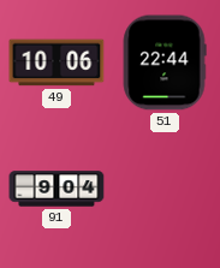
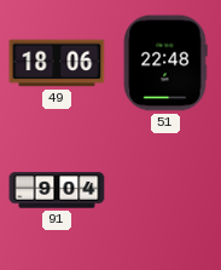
49: 10:06 -> 18:06
51: 22:44 -> 22:48
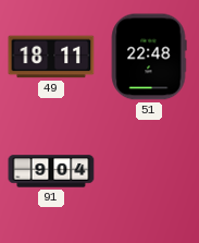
49: 18:06 -> 18:11
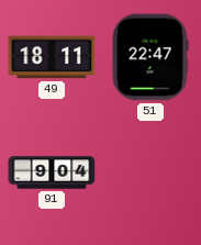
51: 22:48 -> 22:47
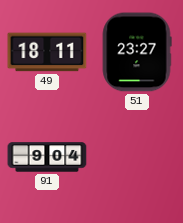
51: 22:47 -> 23:27
